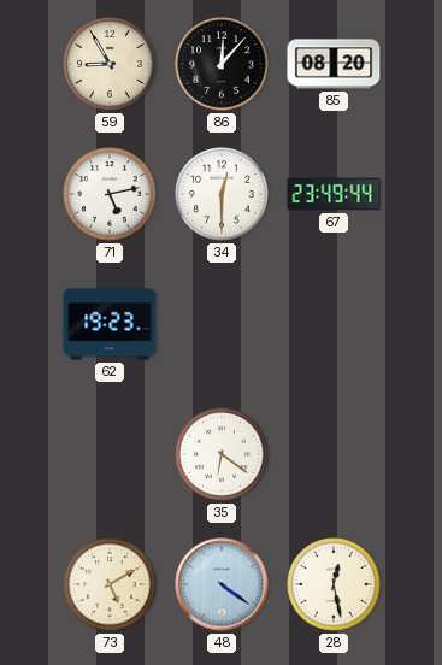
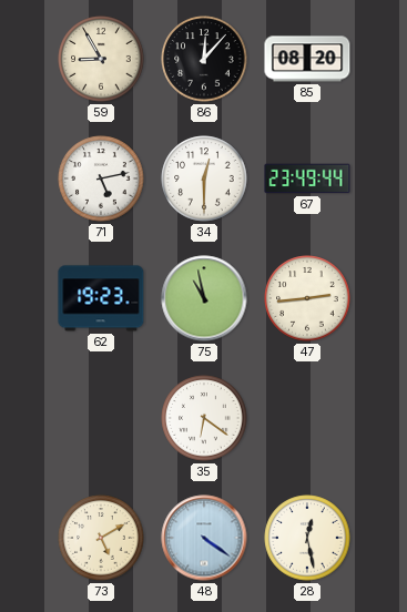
75: none -> 10:58
47: none -> 2:44
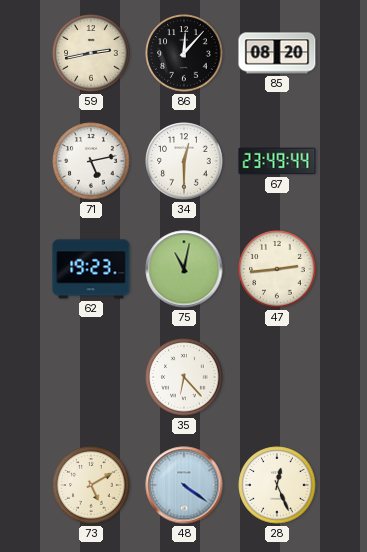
59: 8:55 -> 2:43
75: 10:58 -> 11:02
35: 6:21 -> 6:23
28: 12:28 -> 12:26
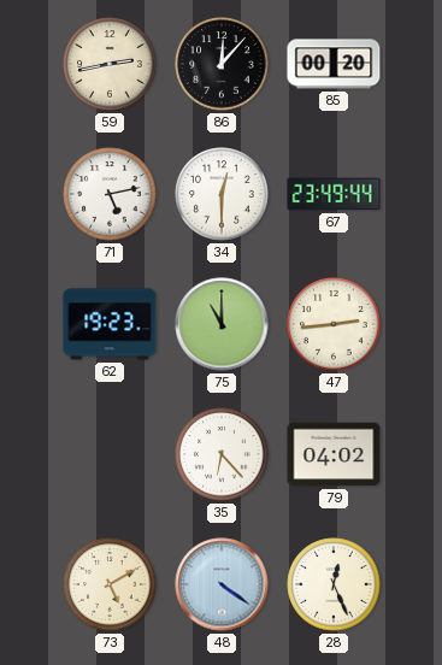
85: 08:20 -> 00:20
75: 11:02 -> 11:00
79: none -> 04:02
